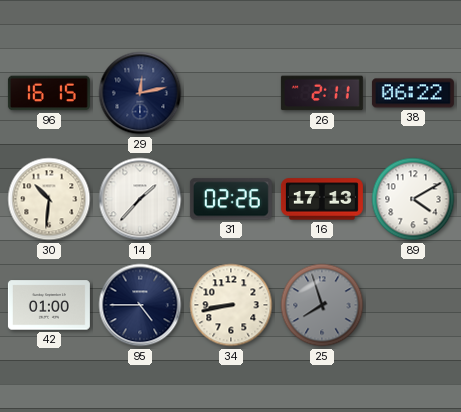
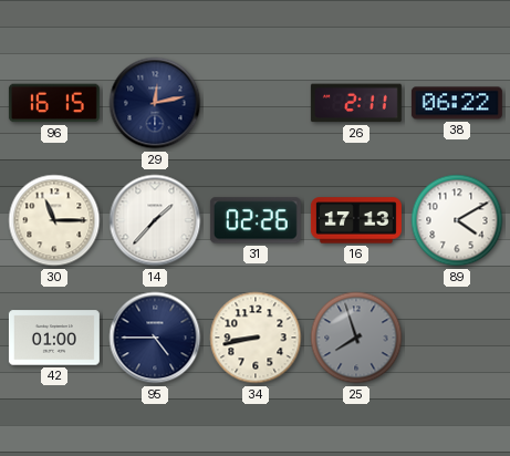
30: 10:31 -> 11:15
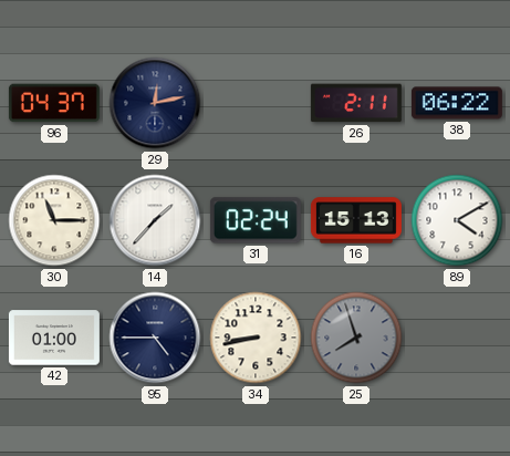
96: 16:15 -> 04:37
31: 02:26 -> 02:24
16: 17:13 -> 15:13
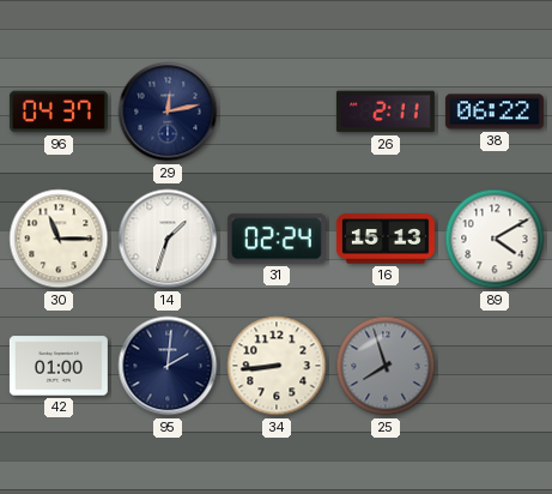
14: 1:37 -> 1:33
95: 4:45 -> 2:01
34: 8:43 -> 8:44
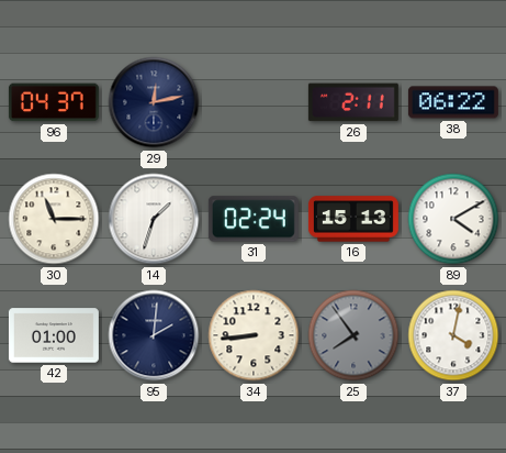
25: 7:57 -> 7:54
37: none -> 4:02
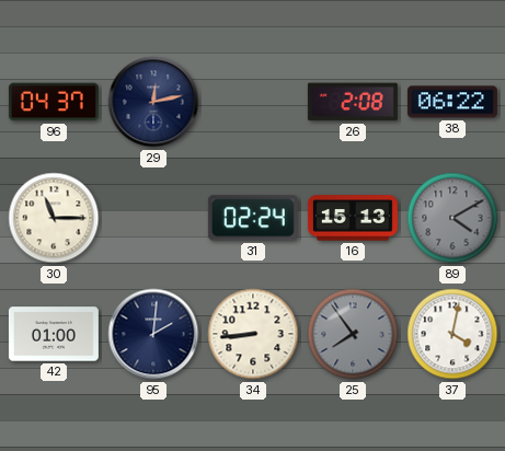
26: 2:11 -> 2:08
14: 1:33 -> none
89 dial: white -> grey
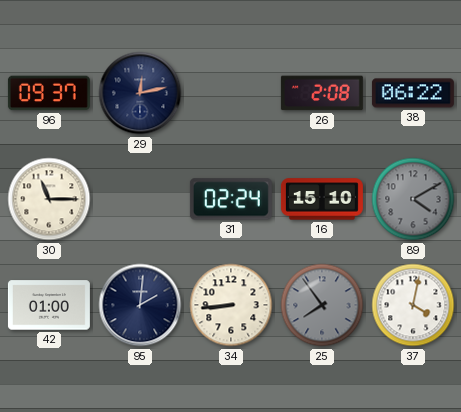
96: 04:37 -> 09:37
16: 15:13 -> 15:10
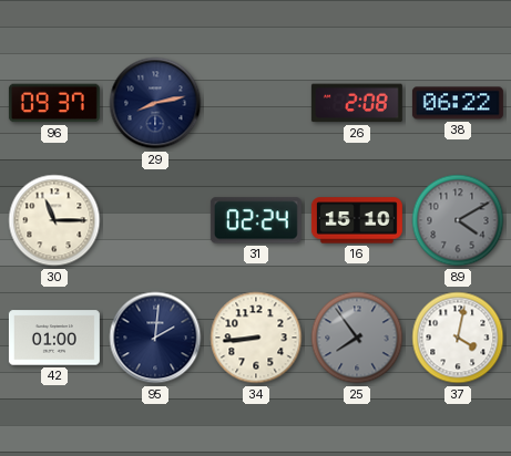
29: 12:13 -> 8:13
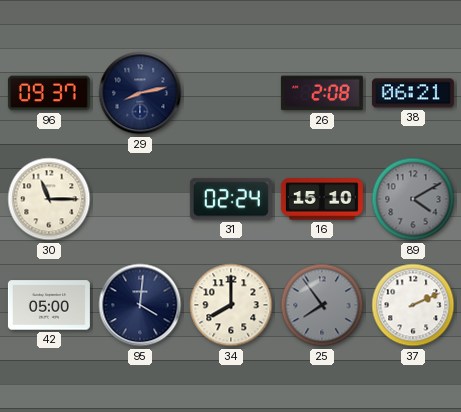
38: 06:22 -> 06:21
42: 01:00 -> 05:00
95: 2:01 -> 4:01
34: 8:44 -> 8:00
37: 4:02 -> 2:11
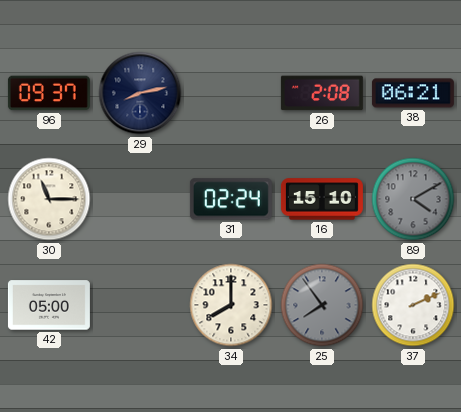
95: 4:01 -> none
